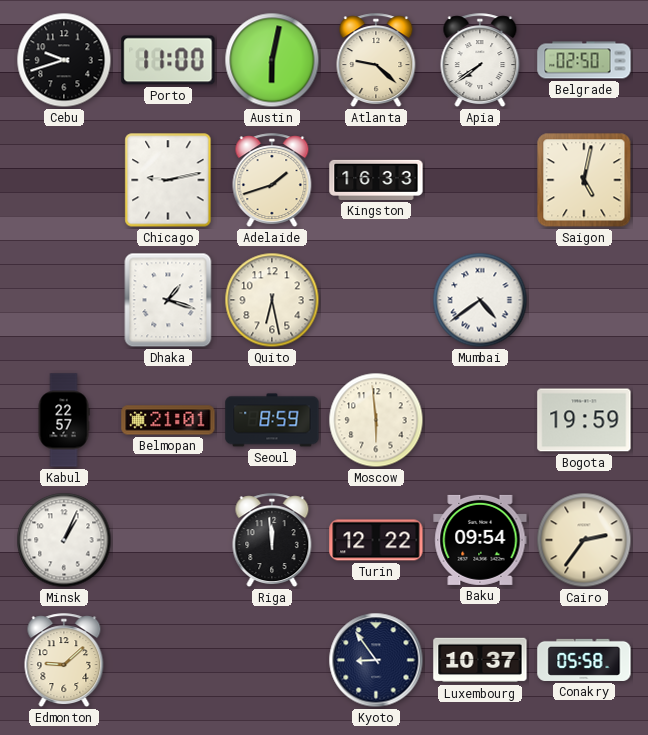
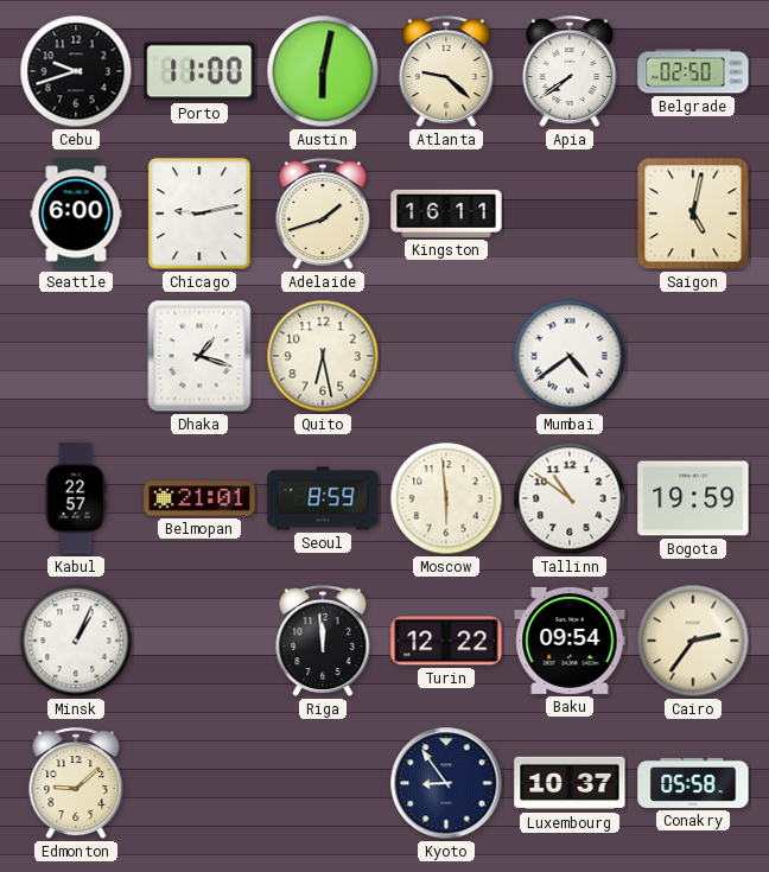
Seattle: none -> 6:00
Kingston: 16:33 -> 16:11
Tallinn: none -> 10:51
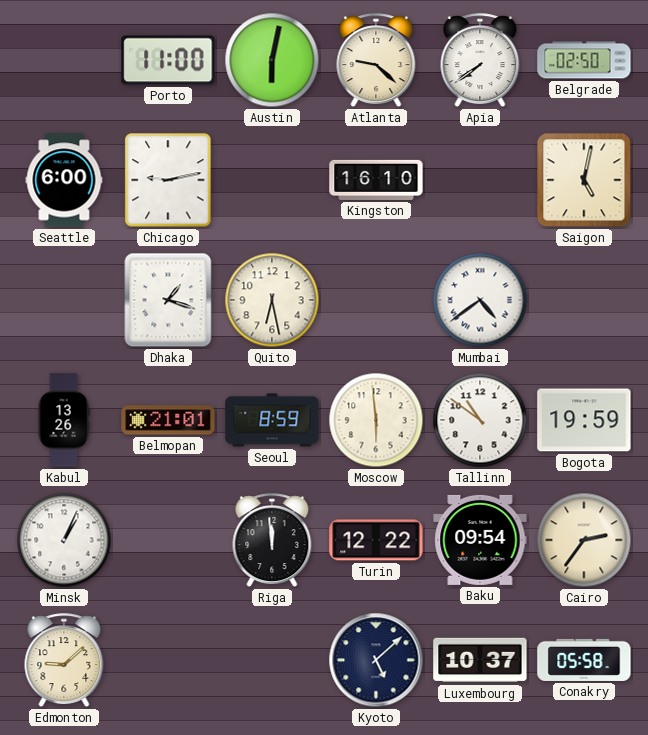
Cebu: 9:42 -> none
Adelaide: 1:42 -> none
Kingston: 16:11 -> 16:10
Kabul: 22:57 -> 13:26
Kyoto: 8:54 -> 5:08
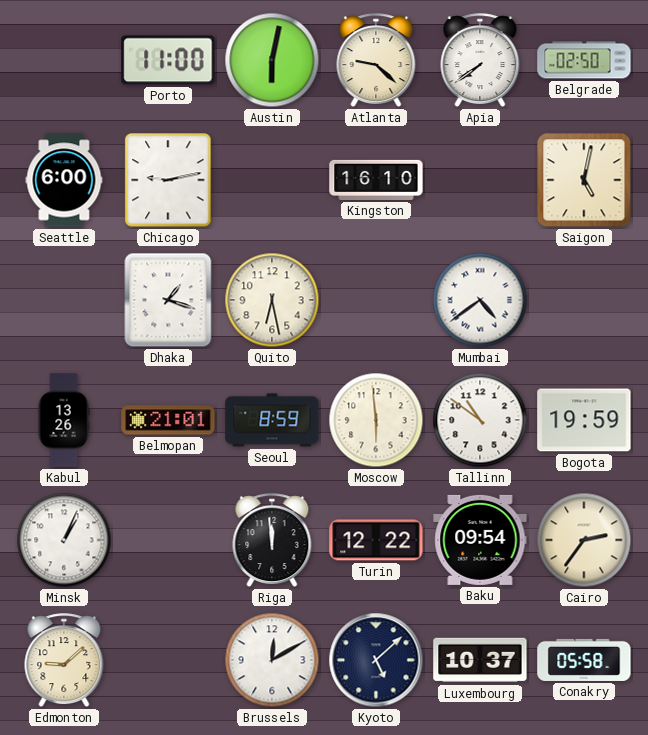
Brussels: none -> 12:10
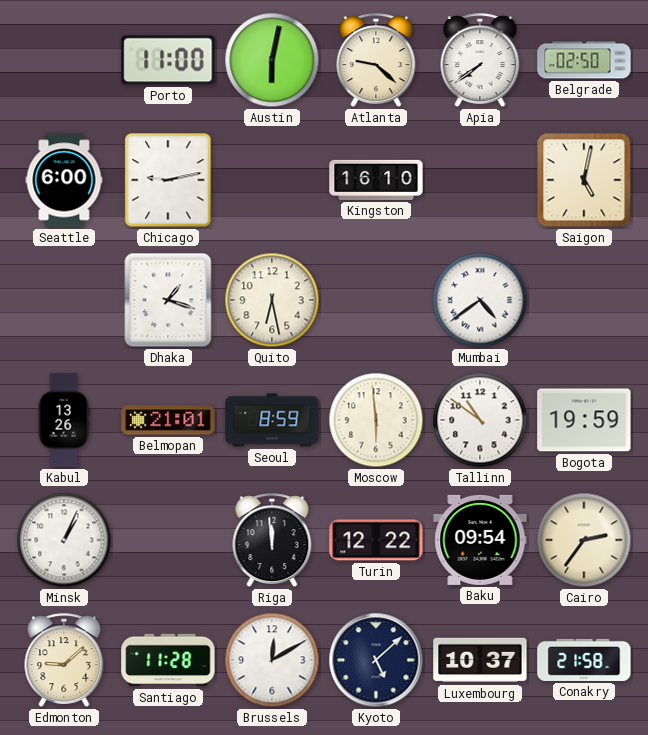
Santiago: none -> 11:28
Conakry: 05:58 -> 21:58
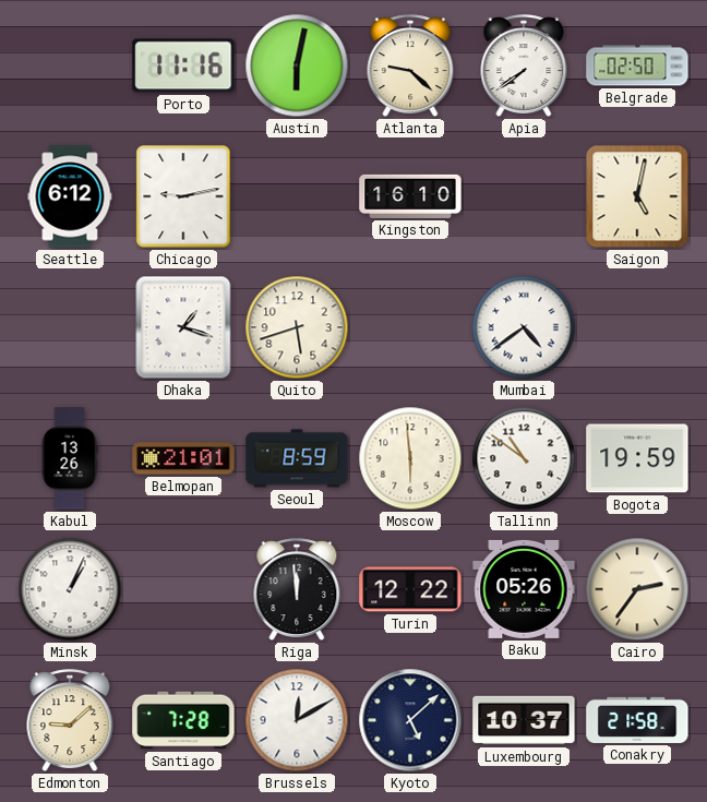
Porto: 11:00 -> 11:16
Seattle: 6:00 -> 6:12
Quito: 6:28 -> 5:42
Baku: 09:54 -> 05:26
Santiago: 11:28 -> 7:28
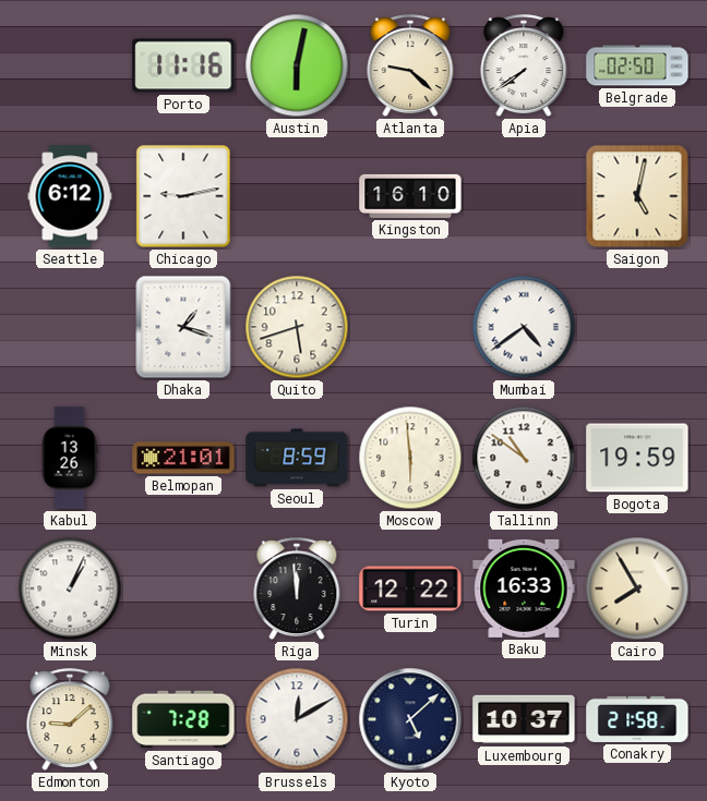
Baku: 05:26 -> 16:33
Cairo: 2:36 -> 7:55
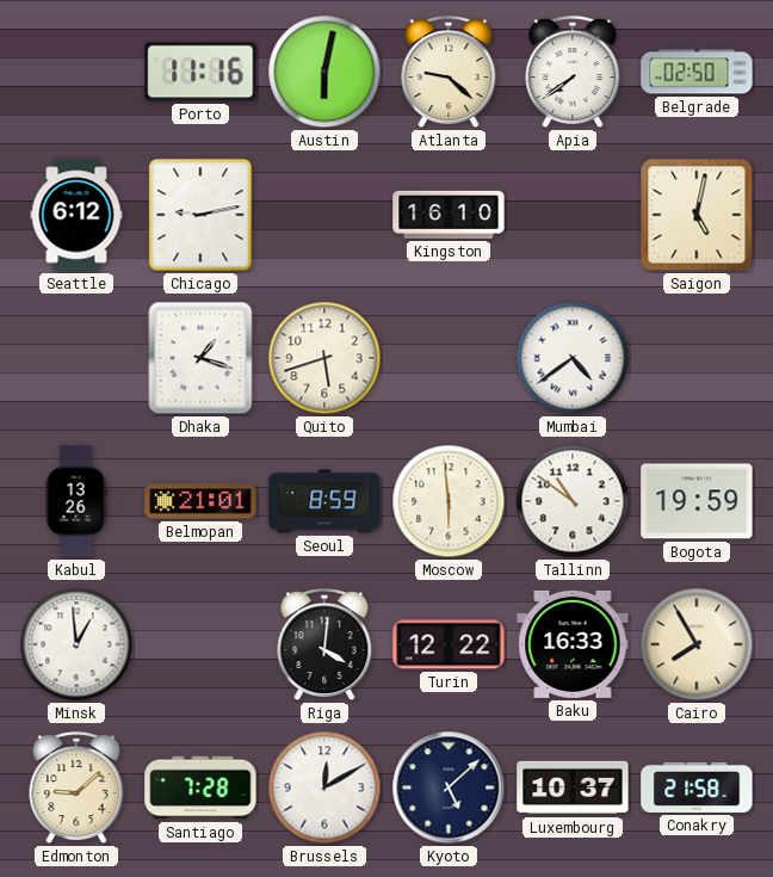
Minsk: 1:04 -> 12:59
Riga: 11:59 -> 4:01
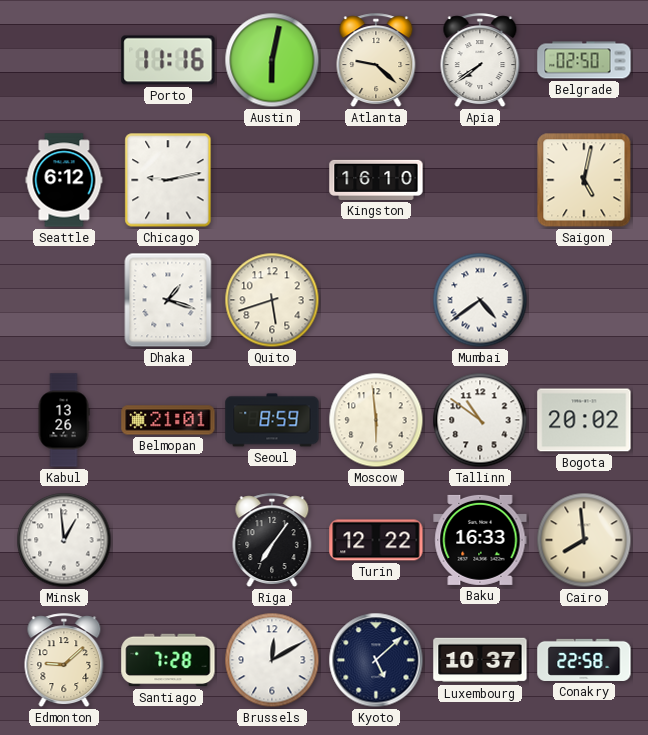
Bogota: 19:59 -> 20:02
Riga: 4:01 -> 7:06
Cairo: 7:55 -> 7:59
Conakry: 21:58 -> 22:58
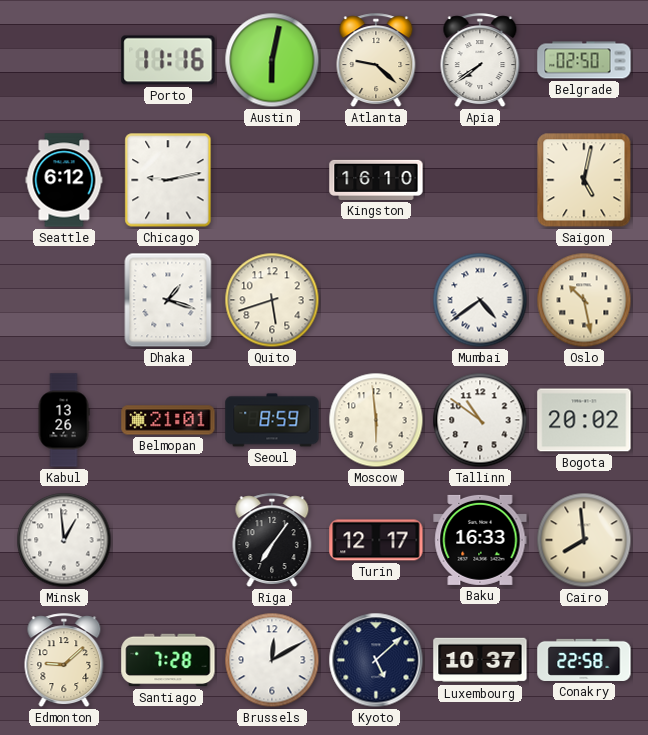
Oslo: none -> 10:28
Turin: 12:22 -> 12:17
